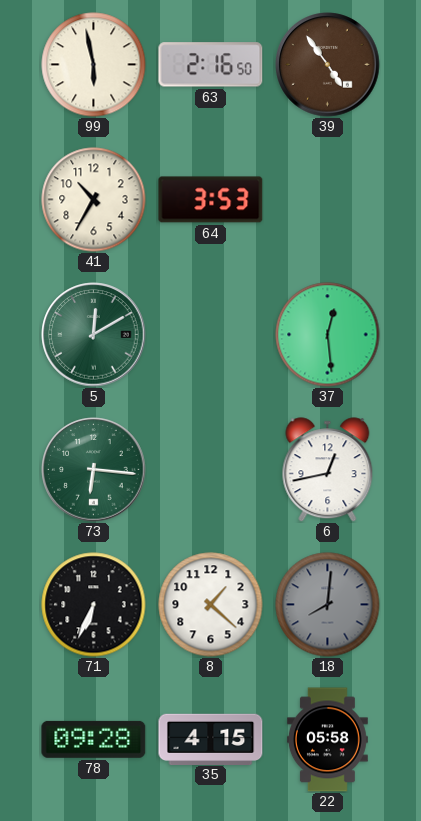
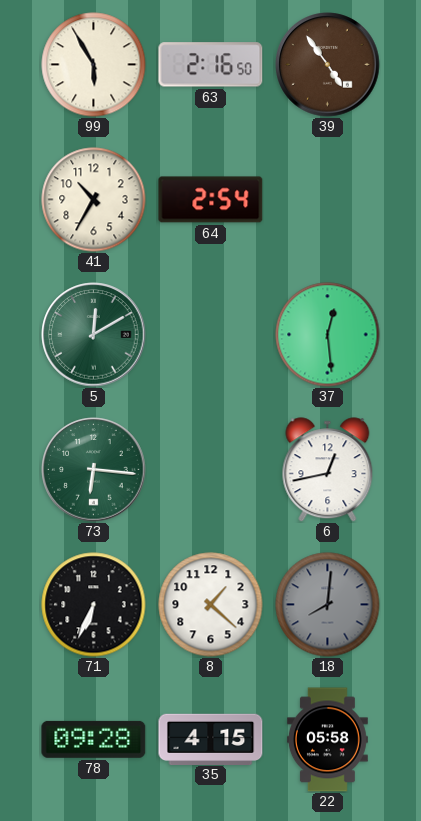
99: 5:58 -> 5:55
64: 3:53 -> 2:54
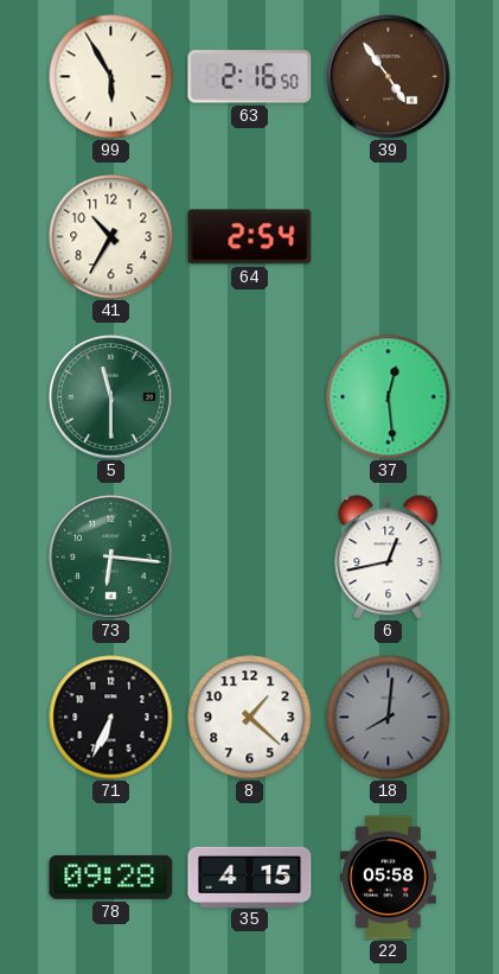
5: 12:10 -> 11:30
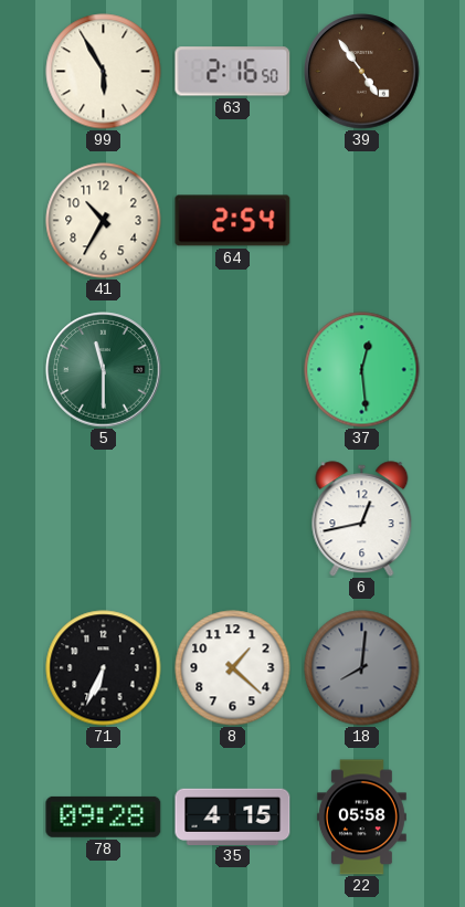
73: 6:16 -> none
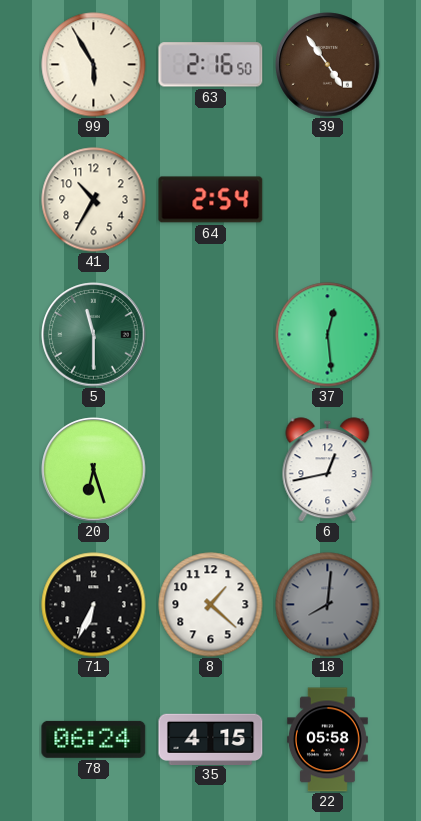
20: none -> 6:27
78: 09:28 -> 06:24
